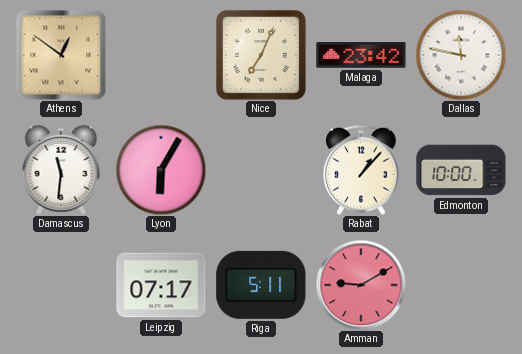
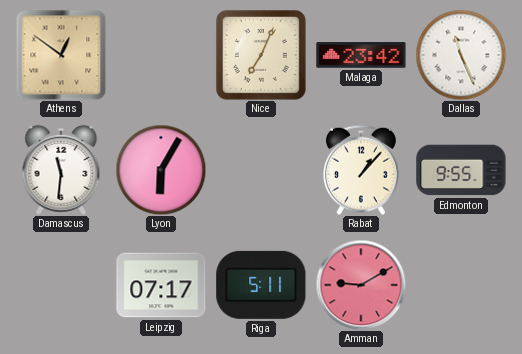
Dallas: 11:47 -> 11:26
Edmonton: 10:00 -> 9:55
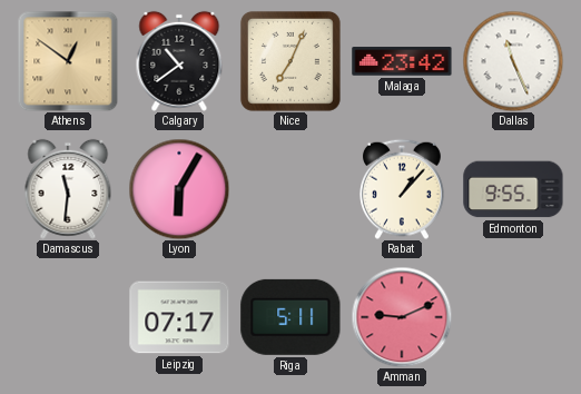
Calgary: none -> 10:39
Amman: 9:10 -> 9:11
